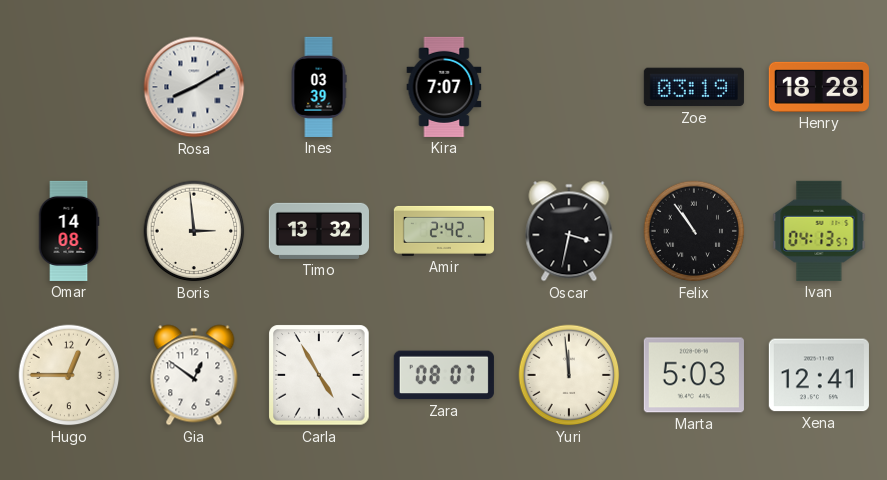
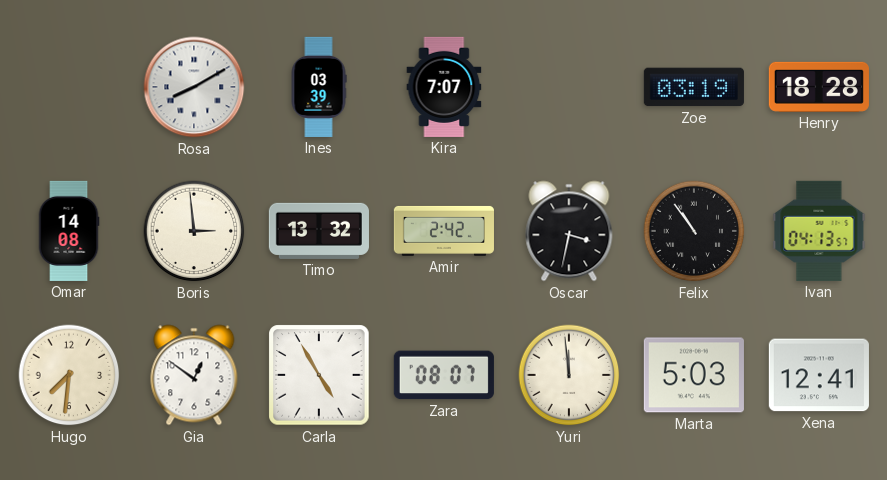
Hugo: 12:45 -> 7:31
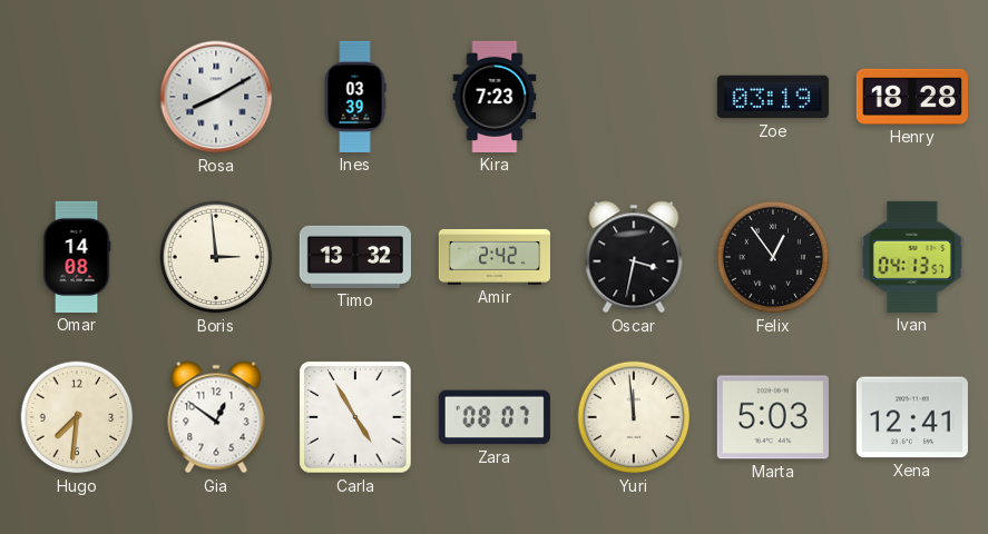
Kira: 7:07 -> 7:23
Felix: 10:54 -> 12:54
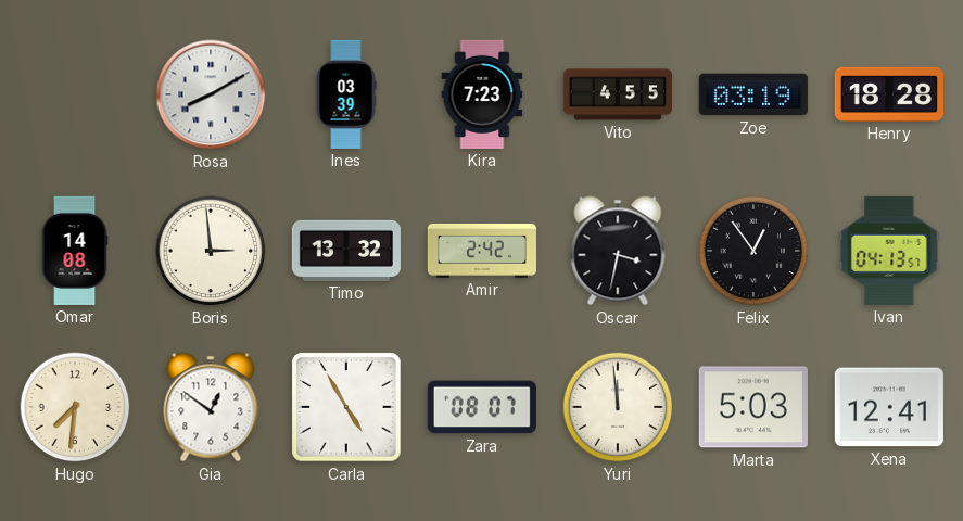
Vito: none -> 4:55
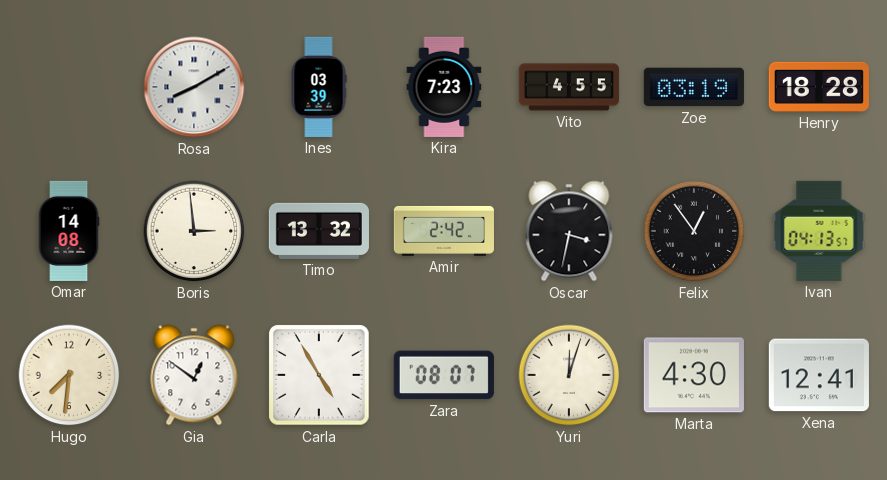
Yuri: 11:59 -> 12:03
Marta: 5:03 -> 4:30
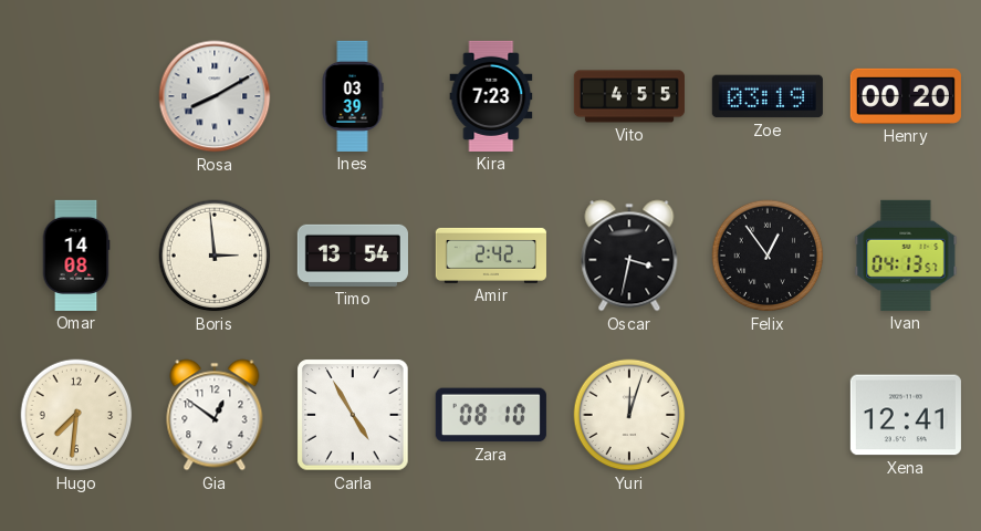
Henry: 18:28 -> 00:20
Timo: 13:32 -> 13:54
Zara: 08:07 -> 08:10
Marta: 4:30 -> none
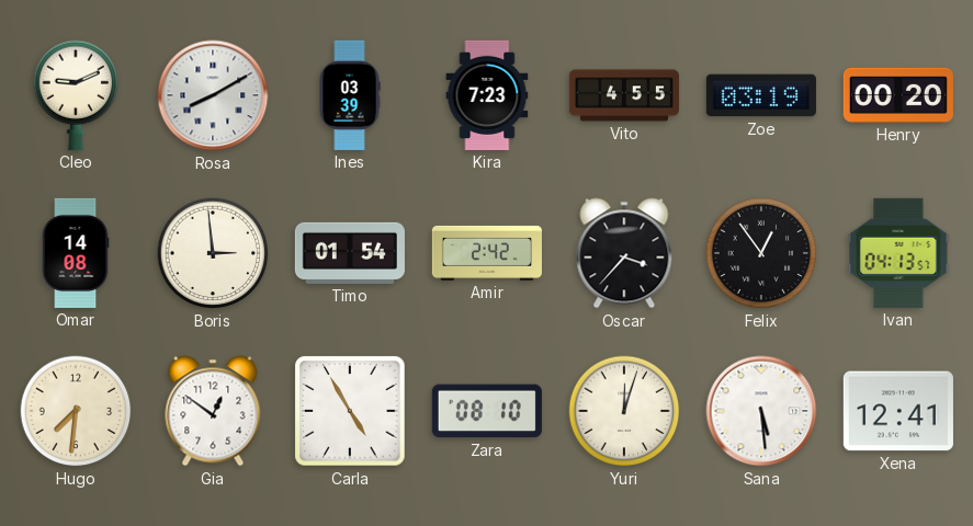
Cleo: none -> 9:11
Timo: 13:54 -> 01:54
Oscar: 3:32 -> 3:37
Sana: none -> 5:29
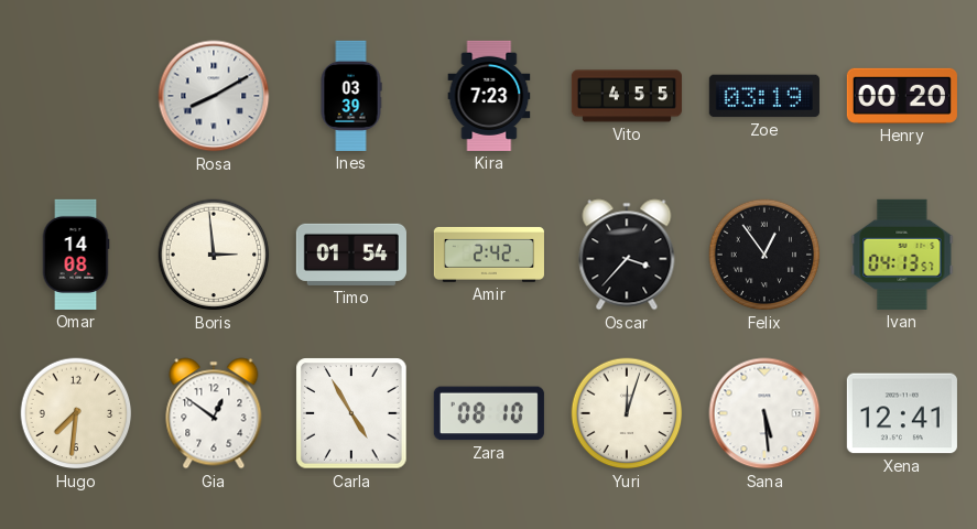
Cleo: 9:11 -> none
